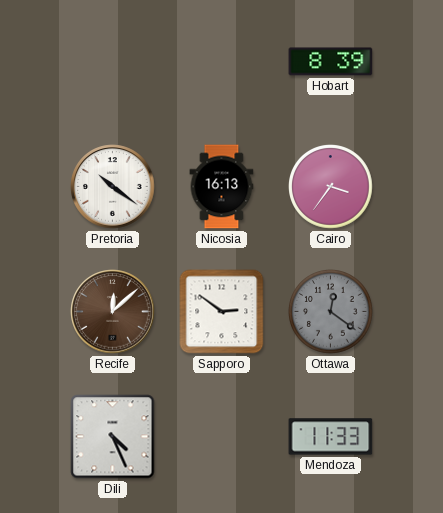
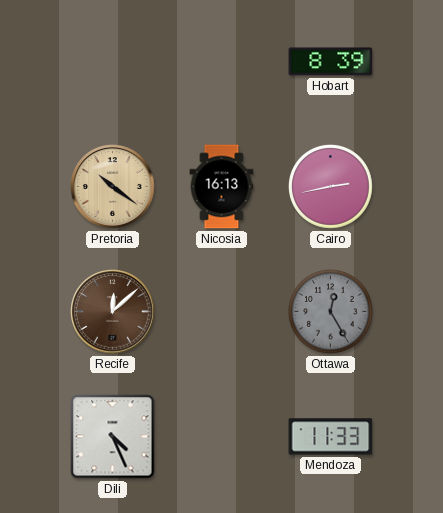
Pretoria dial: white -> champagne
Cairo: 3:36 -> 2:43
Sapporo: 2:51 -> none
Ottawa: 12:21 -> 12:25
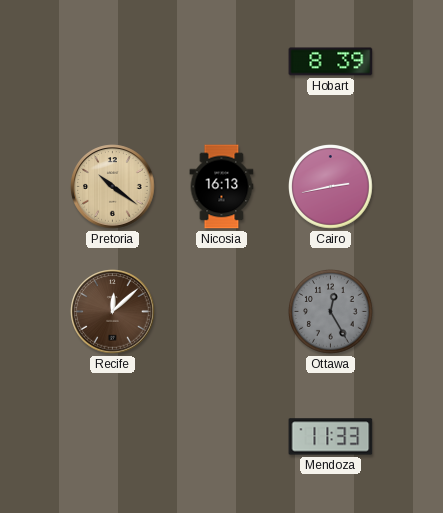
Dili: 4:26 -> none
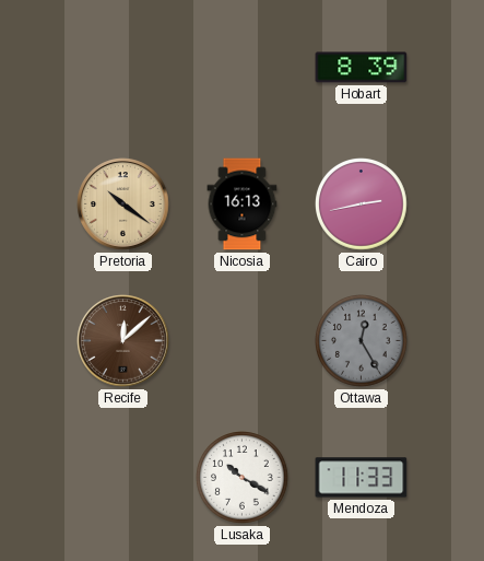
Lusaka: none -> 10:20
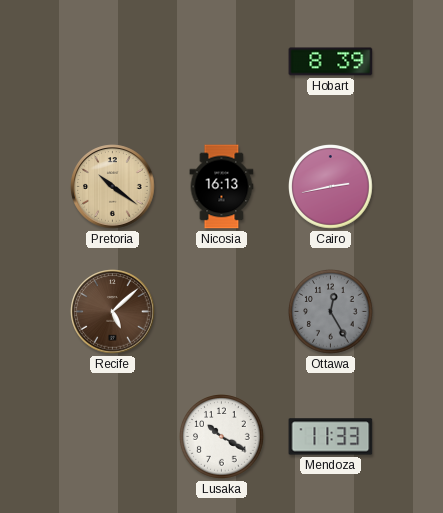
Recife: 12:08 -> 5:08
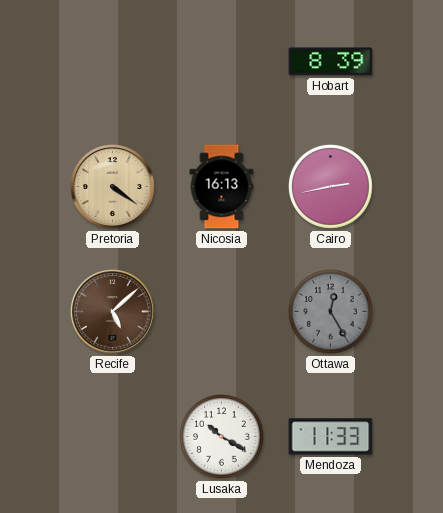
Pretoria: 10:21 -> 4:21
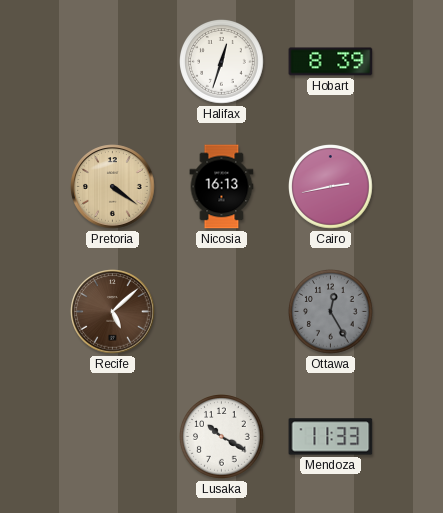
Halifax: none -> 12:33
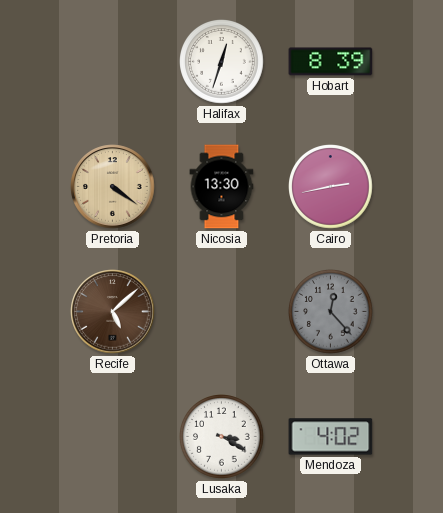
Nicosia: 16:13 -> 13:30
Ottawa: 12:25 -> 12:23
Lusaka: 10:20 -> 3:20
Mendoza: 11:33 -> 4:02
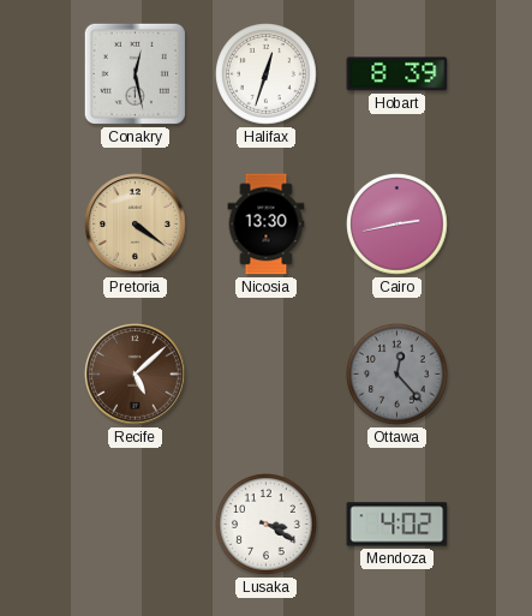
Conakry: none -> 12:28
